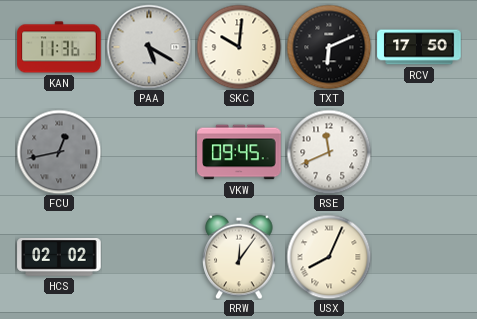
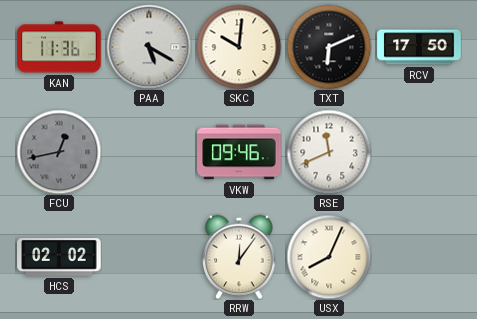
VKW: 09:45 -> 09:46
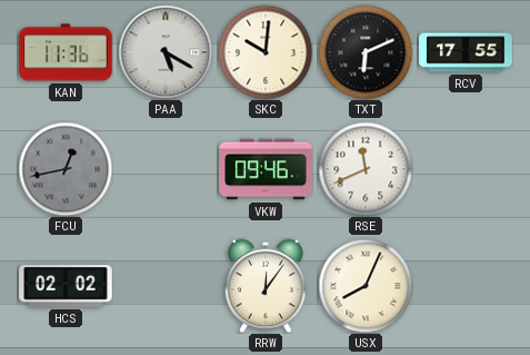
RCV: 17:50 -> 17:55
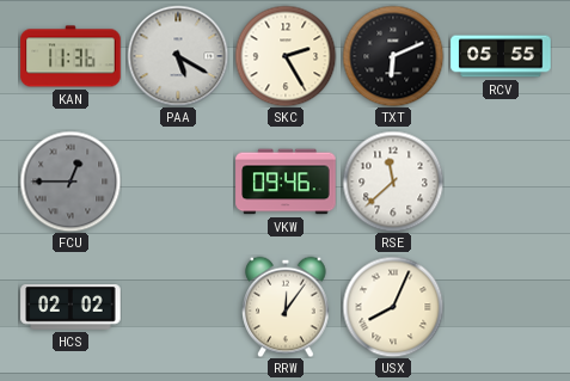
SKC: 10:01 -> 2:25
RCV: 17:55 -> 05:55
FCU: 12:43 -> 12:45
RSE: 11:41 -> 11:38
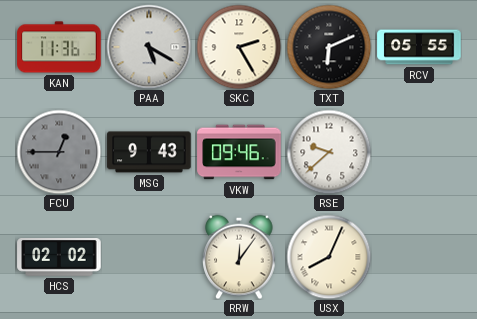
MSG: none -> 9:43
RSE: 11:38 -> 9:38
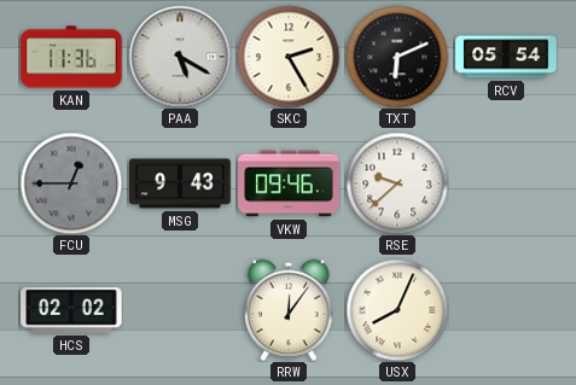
RCV: 05:55 -> 05:54
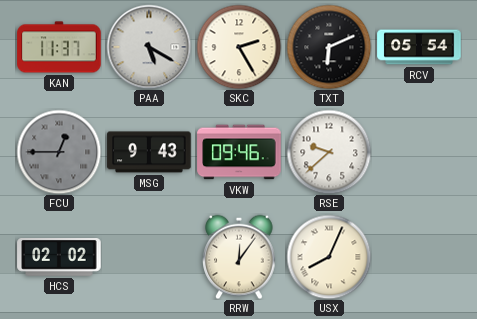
KAN: 11:36 -> 11:37
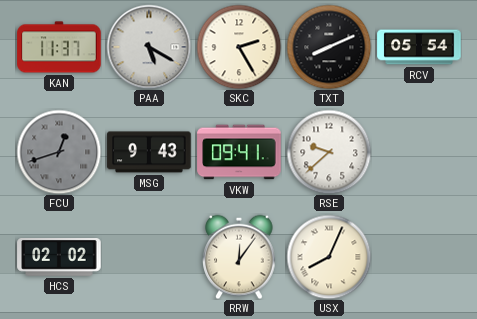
TXT: 6:11 -> 8:11
FCU: 12:45 -> 12:42
VKW: 09:46 -> 09:41
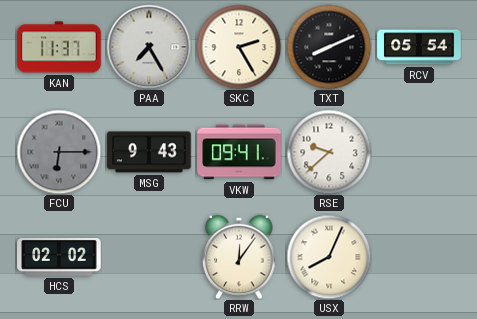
PAA: 5:20 -> 7:25
FCU: 12:42 -> 6:15
